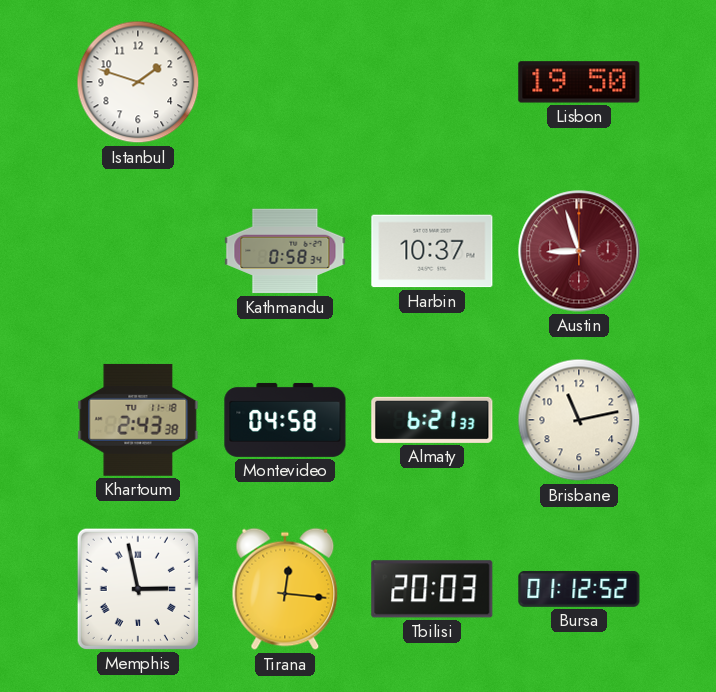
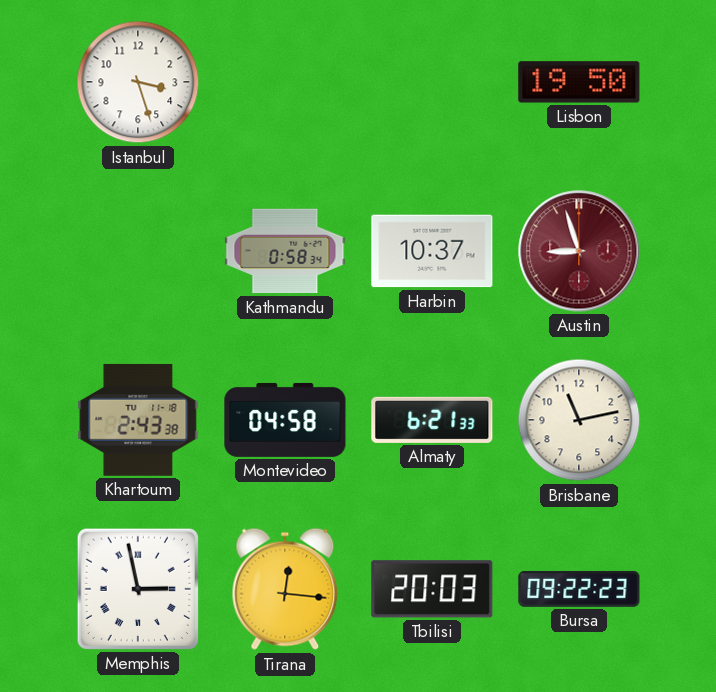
Istanbul: 1:48 -> 3:27
Bursa: 01:12 -> 09:22
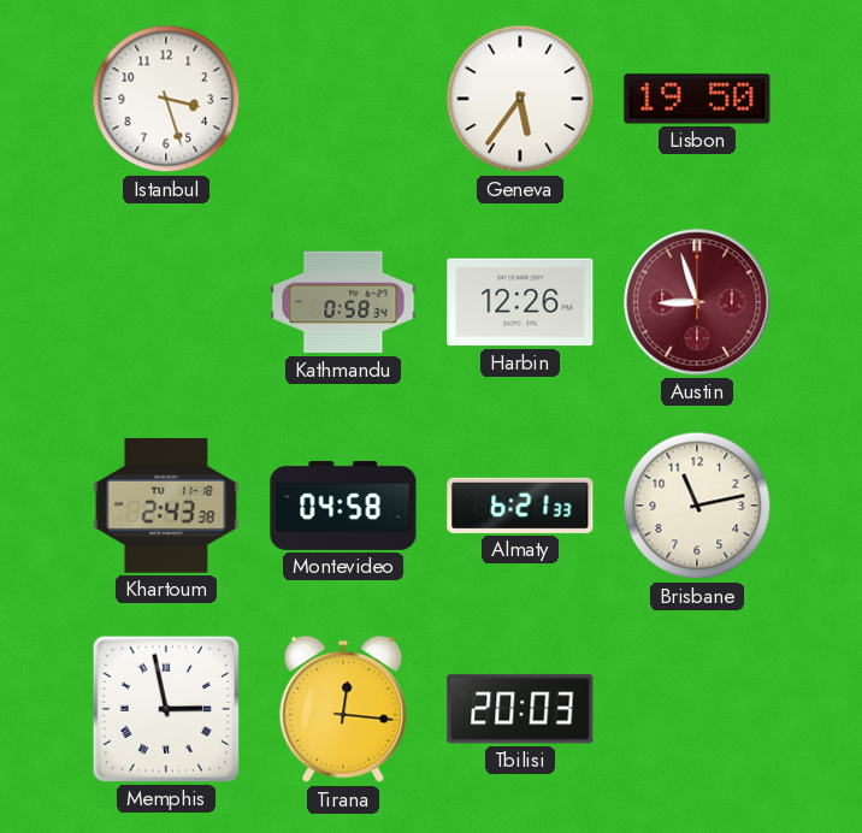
Geneva: none -> 5:36
Harbin: 10:37 -> 12:26
Bursa: 09:22 -> none
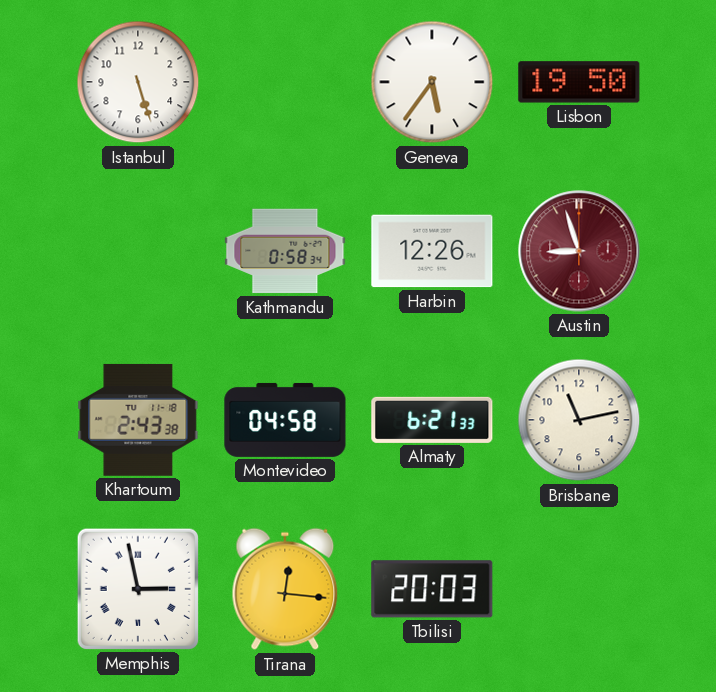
Istanbul: 3:27 -> 5:27
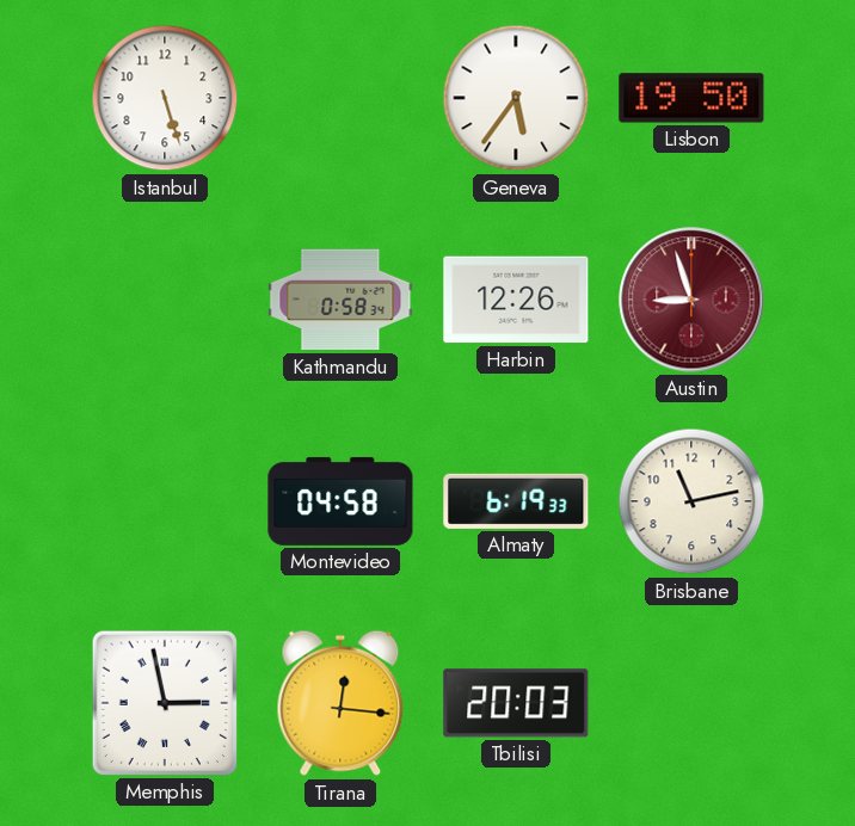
Khartoum: 2:43 -> none
Almaty: 6:21 -> 6:19
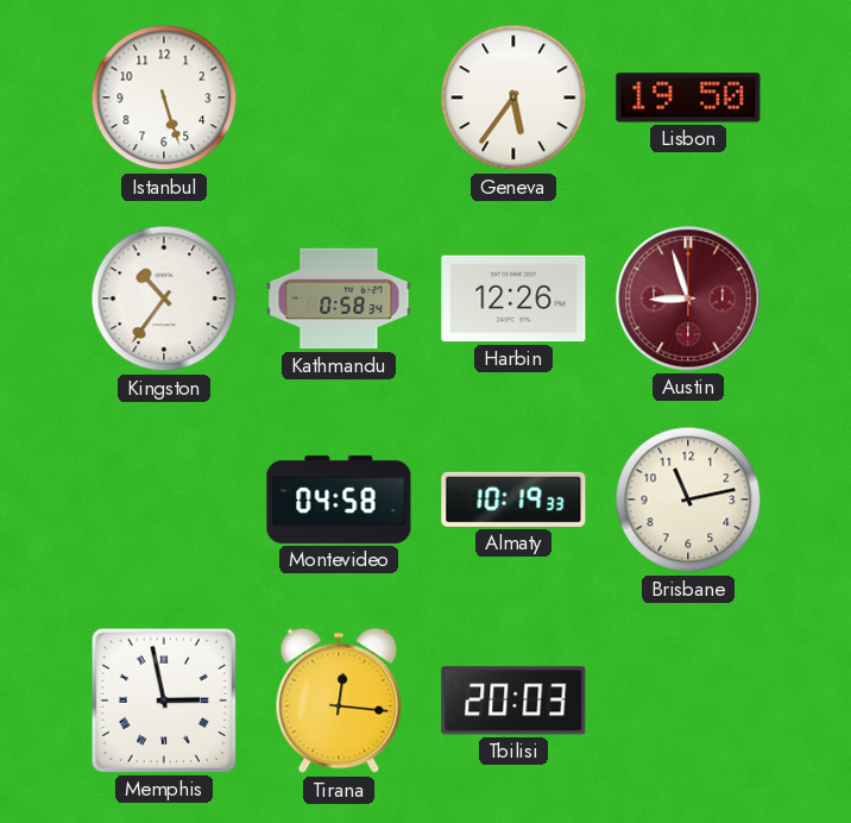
Kingston: none -> 10:36
Almaty: 6:19 -> 10:19
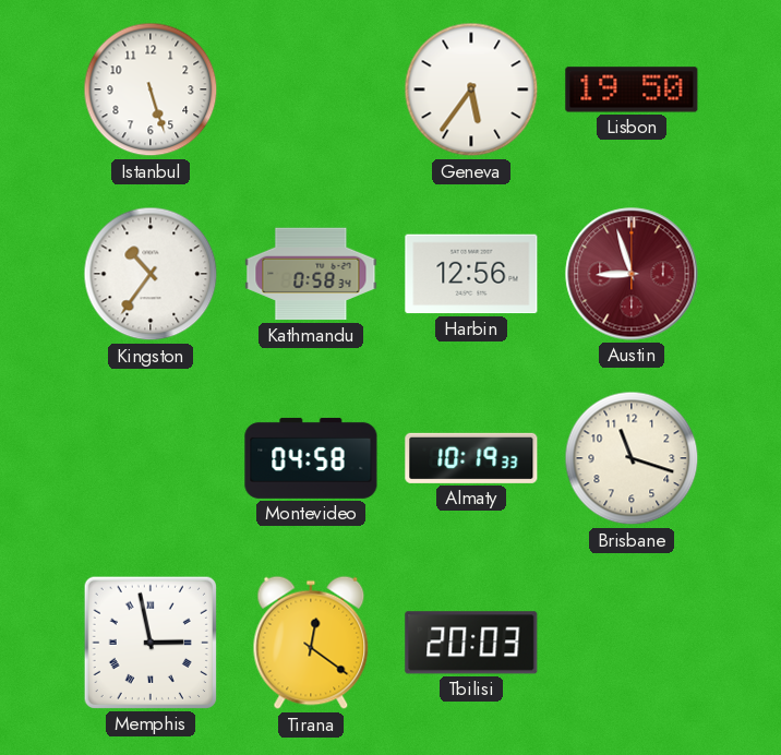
Harbin: 12:26 -> 12:56
Brisbane: 11:13 -> 11:18
Tirana: 12:16 -> 12:21
